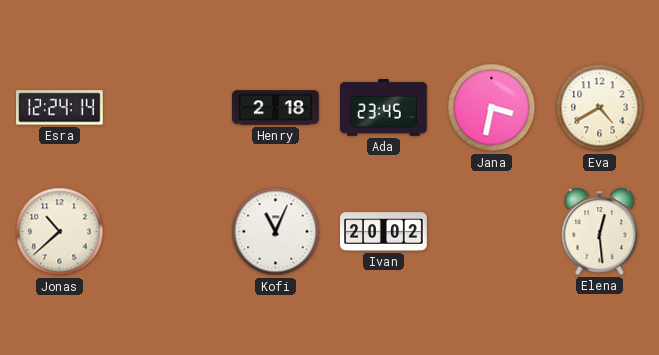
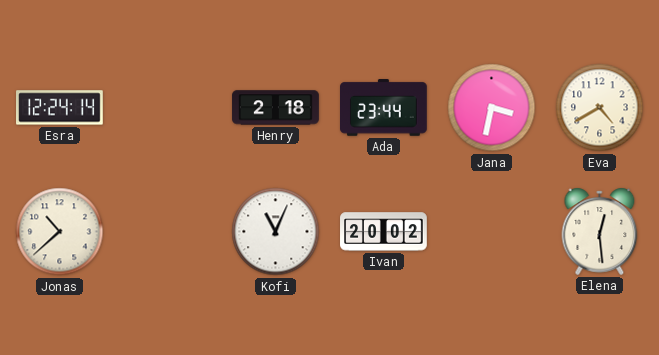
Ada: 23:45 -> 23:44
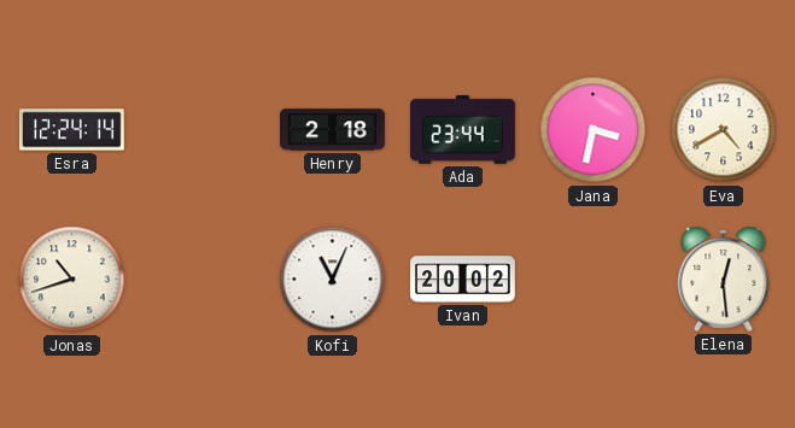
Jonas: 10:38 -> 10:42
